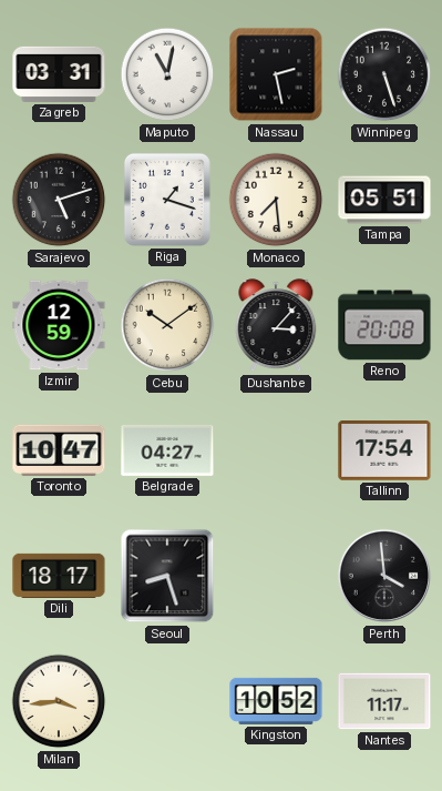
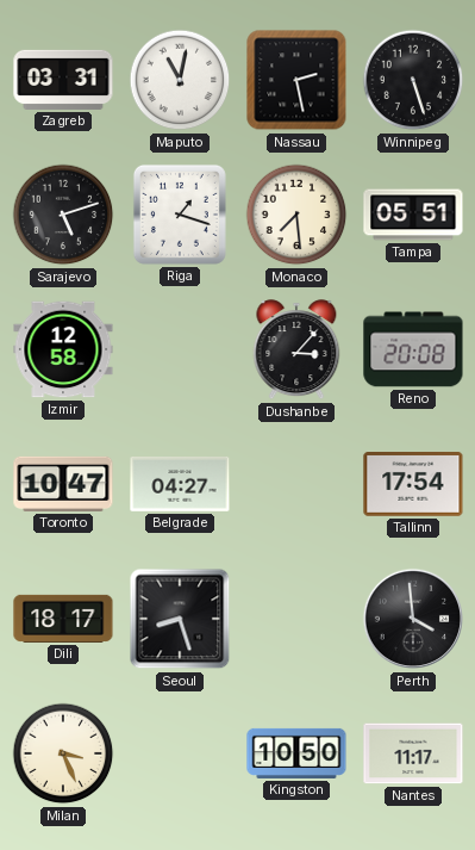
Izmir: 12:59 -> 12:58
Cebu: 10:09 -> none
Milan: 3:44 -> 3:26
Kingston: 10:52 -> 10:50
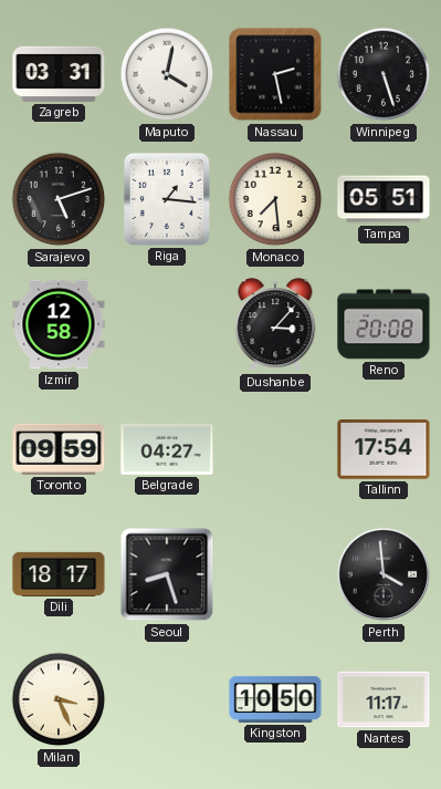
Maputo: 11:02 -> 4:02
Riga: 1:18 -> 1:16
Toronto: 10:47 -> 09:59
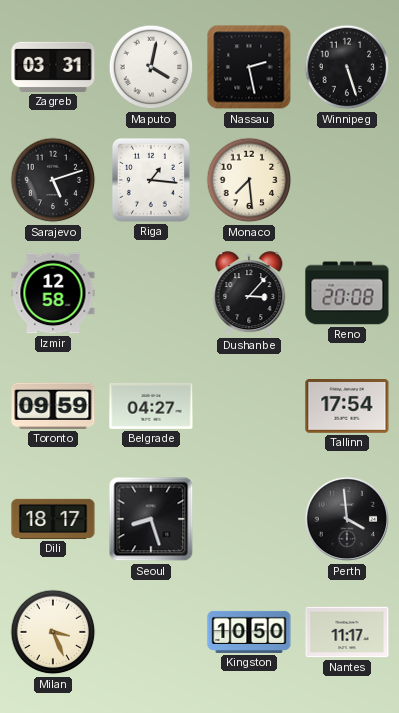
Tampa: 05:51 -> none
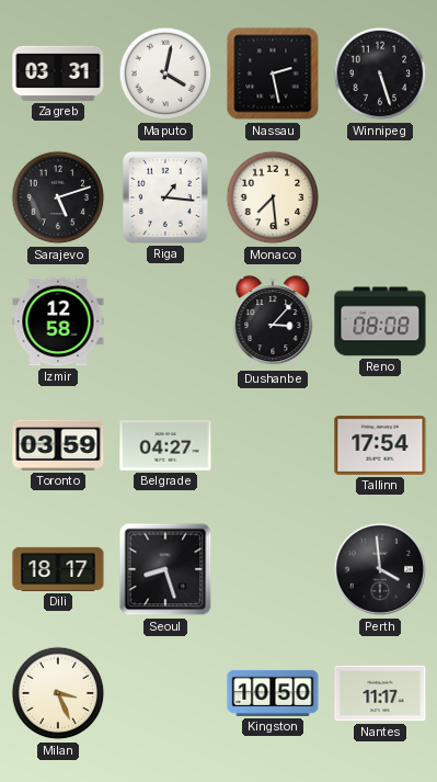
Reno: 20:08 -> 08:08
Toronto: 09:59 -> 03:59
